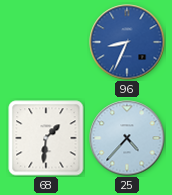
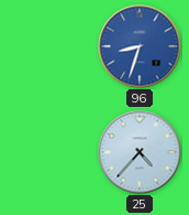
96: 8:34 -> 8:33
68: 1:31 -> none
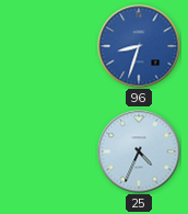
25: 4:37 -> 4:34
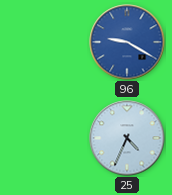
96: 8:33 -> 9:20
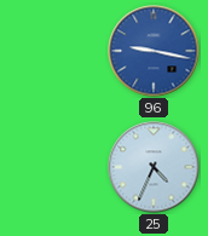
96: 9:20 -> 9:17
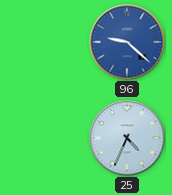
96: 9:17 -> 9:22
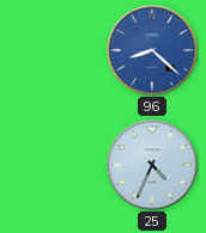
96: 9:22 -> 8:22
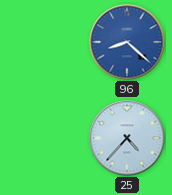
25: 4:34 -> 4:37
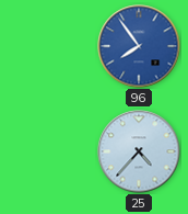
96: 8:22 -> 7:54
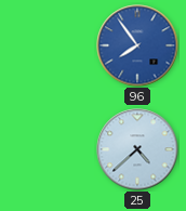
25: 4:37 -> 4:38
